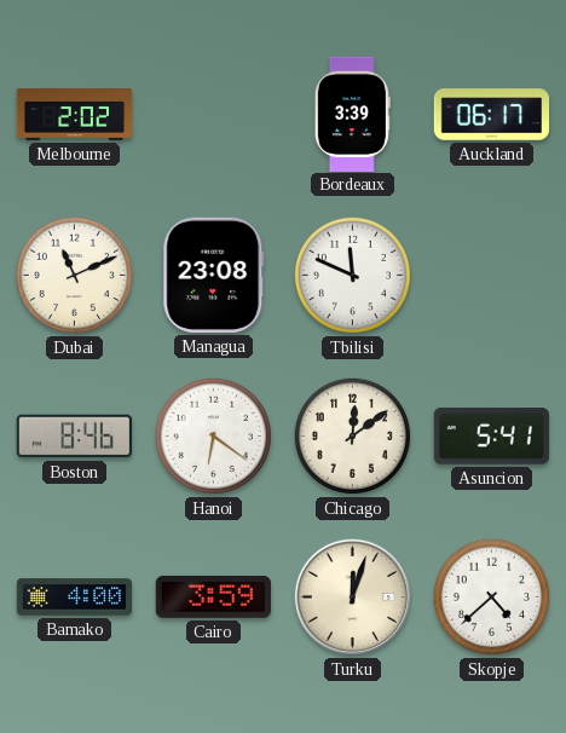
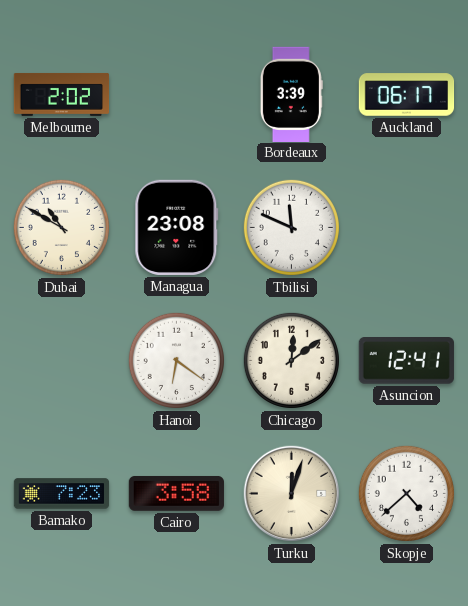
Dubai: 11:11 -> 10:50
Boston: 8:46 -> none
Asuncion: 5:41 -> 12:41
Bamako: 4:00 -> 7:23
Cairo: 3:59 -> 3:58
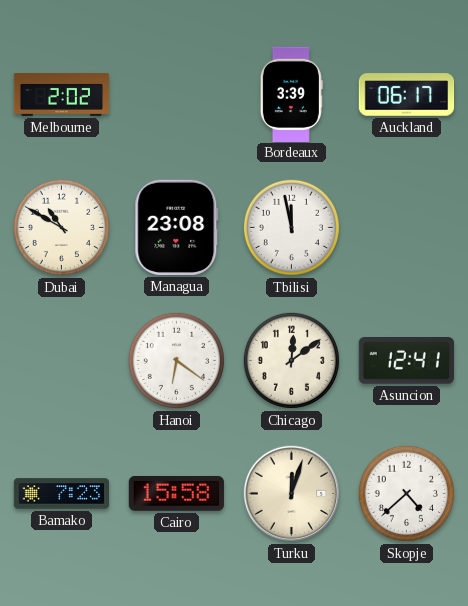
Tbilisi: 11:49 -> 11:58
Cairo: 3:58 -> 15:58
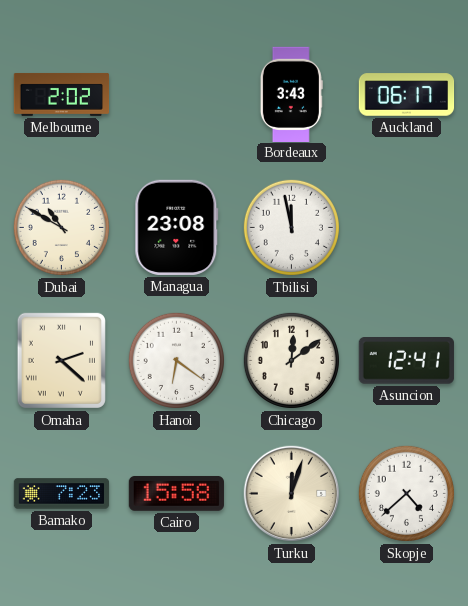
Bordeaux: 3:39 -> 3:43
Omaha: none -> 2:22
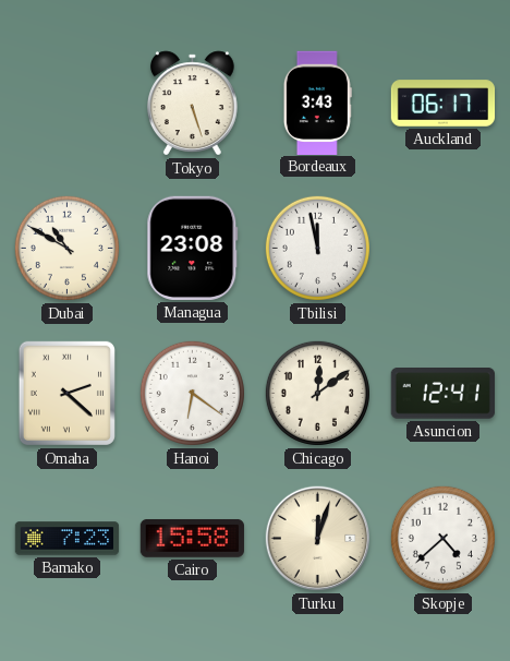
Melbourne: 2:02 -> none
Tokyo: none -> 5:27
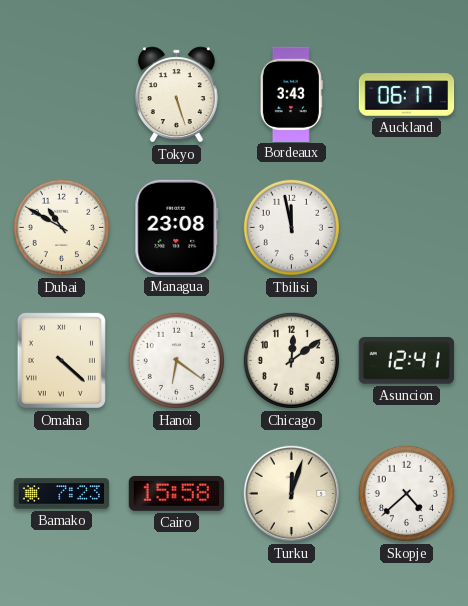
Omaha: 2:22 -> 4:22
